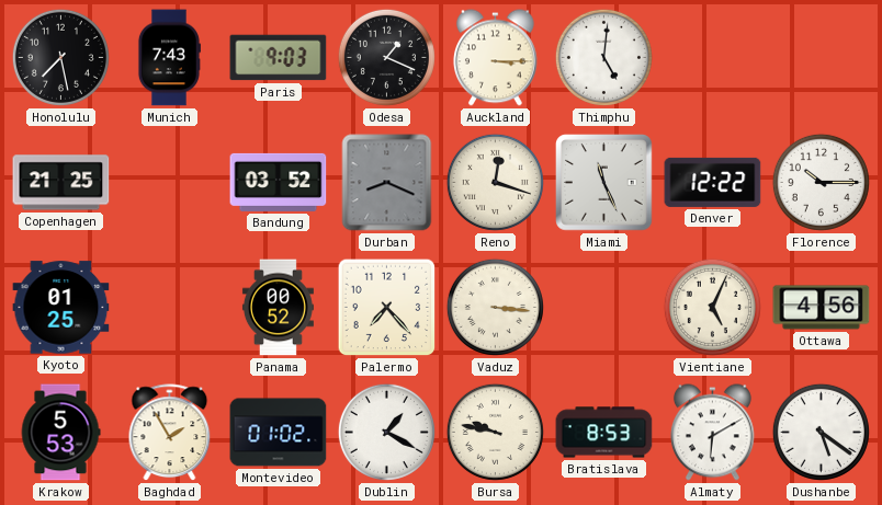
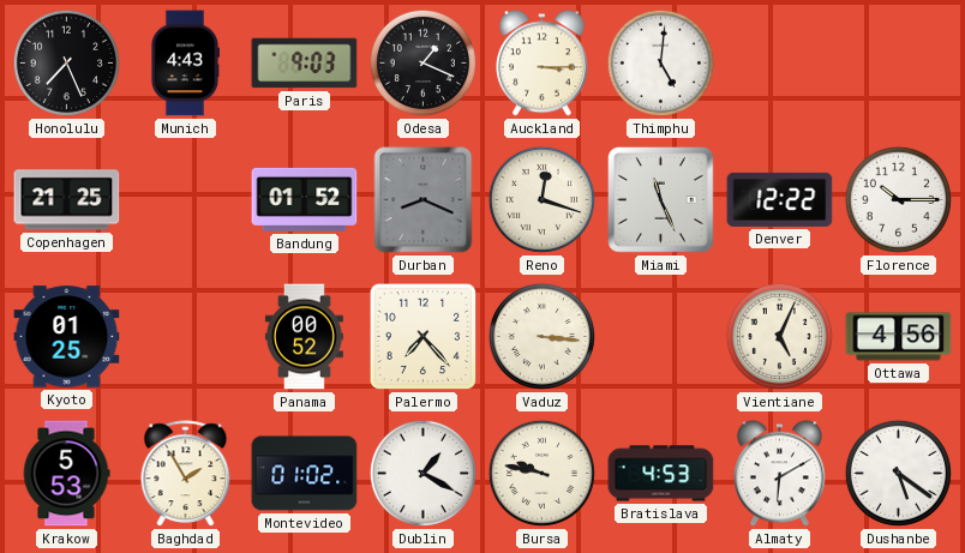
Honolulu: 7:28 -> 7:26
Munich: 7:43 -> 4:43
Bandung: 03:52 -> 01:52
Bratislava: 8:53 -> 4:53
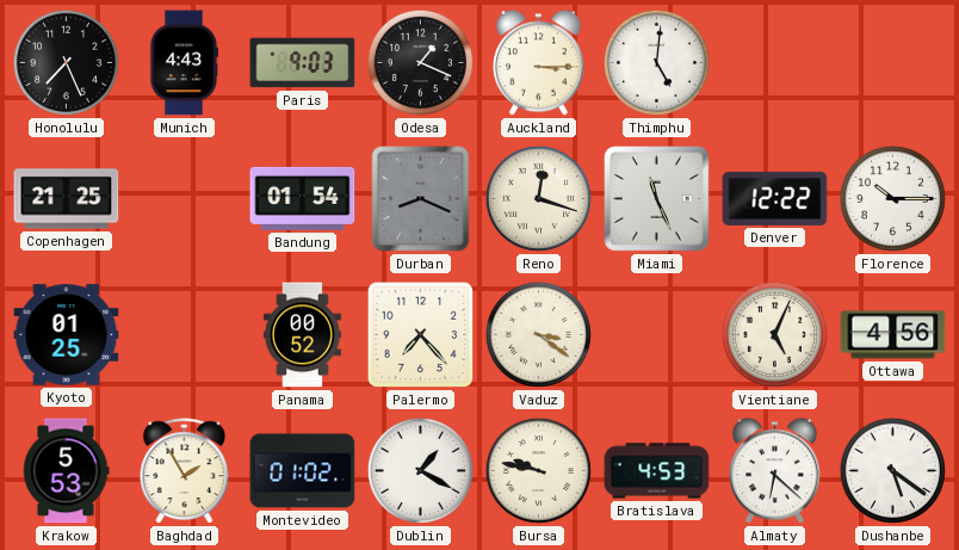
Bandung: 01:52 -> 01:54
Vaduz: 3:16 -> 3:21
Almaty: 6:10 -> 6:22
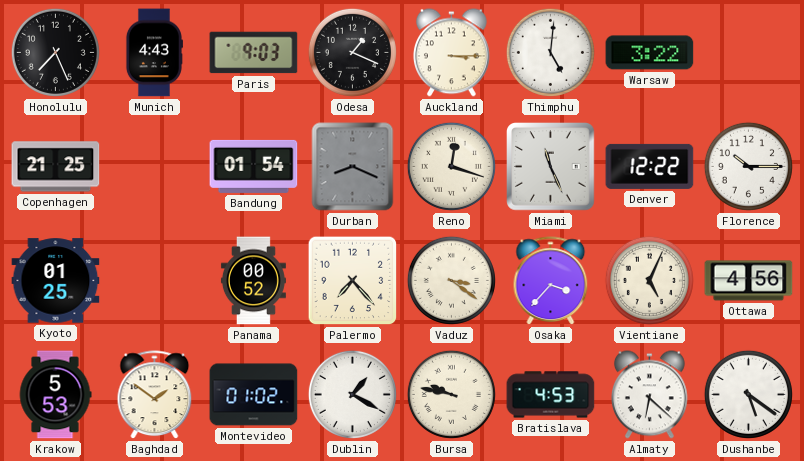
Warsaw: none -> 3:22
Osaka: none -> 3:37
Baghdad: 1:55 -> 1:51
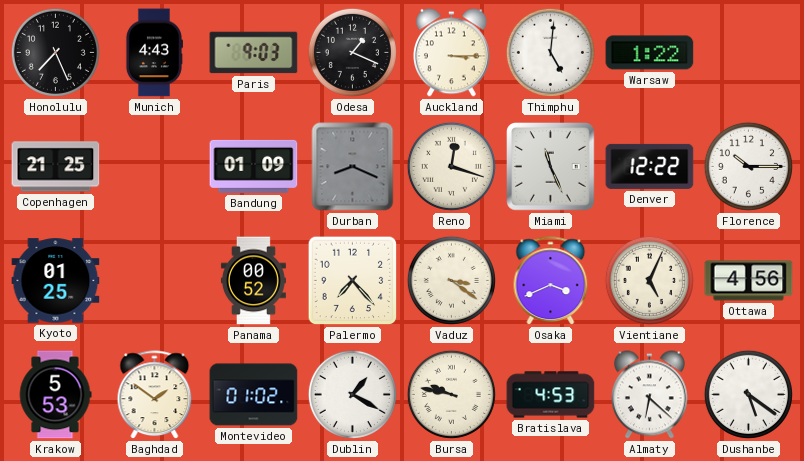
Warsaw: 3:22 -> 1:22
Bandung: 01:54 -> 01:09
Osaka: 3:37 -> 3:41
